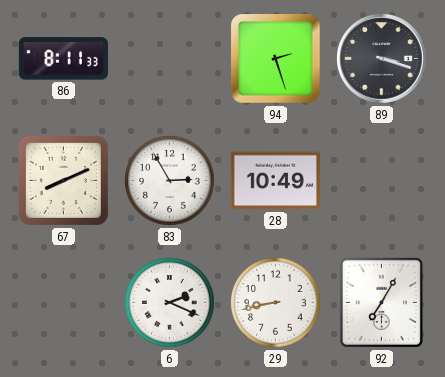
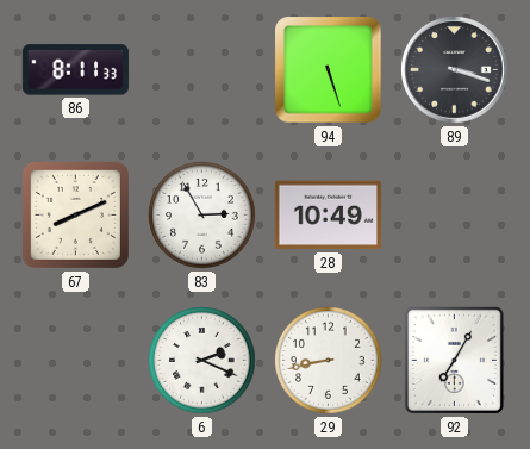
94: 2:27 -> 5:27
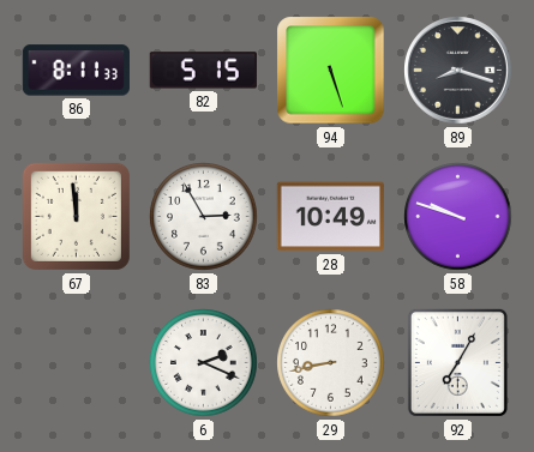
82: none -> 5:15
89: 3:18 -> 8:18
67: 8:11 -> 11:59
58: none -> 9:48
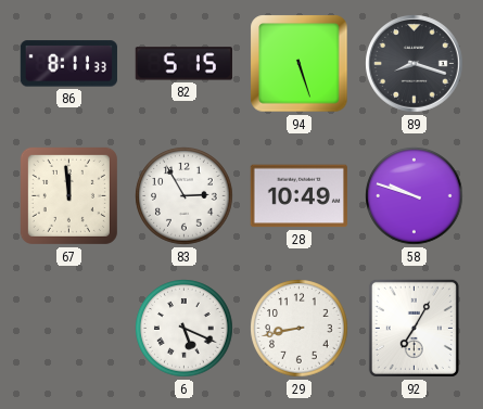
6: 2:19 -> 5:19
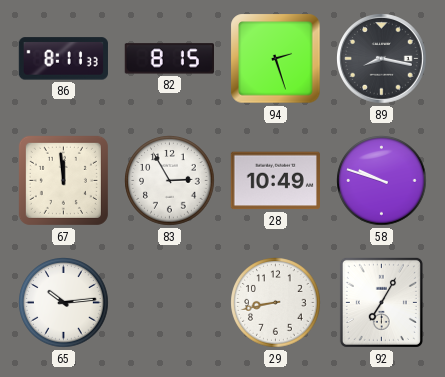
82: 5:15 -> 8:15
94: 5:27 -> 2:27
89: 8:18 -> 8:17
65: none -> 10:14
6: 5:19 -> none
